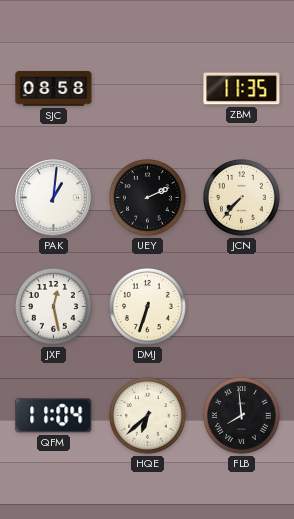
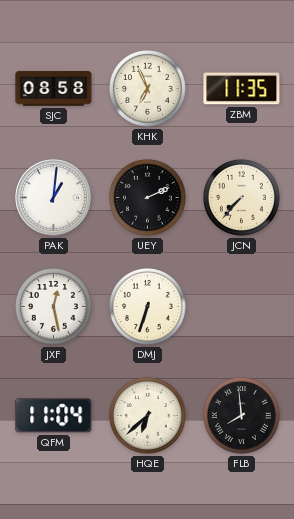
KHK: none -> 6:56
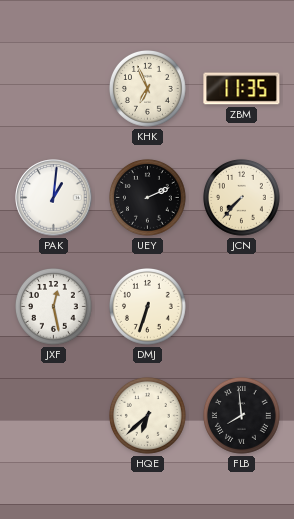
SJC: 08:58 -> none
QFM: 11:04 -> none
